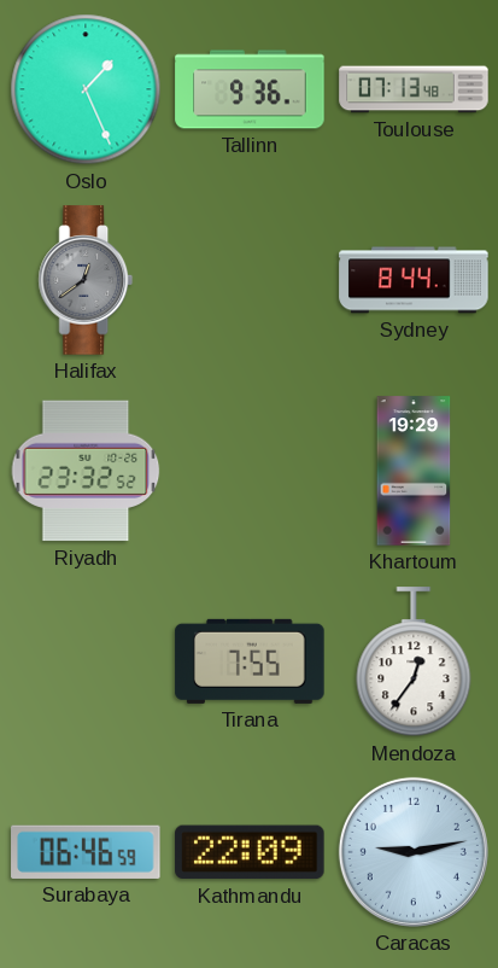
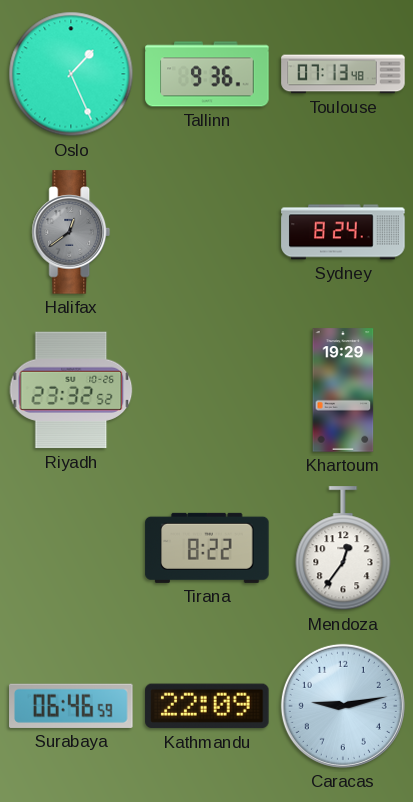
Sydney: 8:44 -> 8:24
Tirana: 7:55 -> 8:22
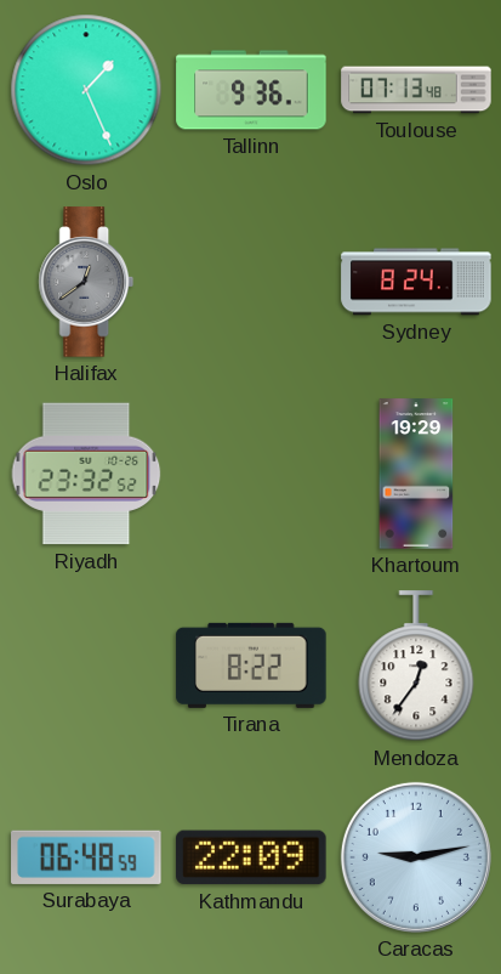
Surabaya: 06:46 -> 06:48
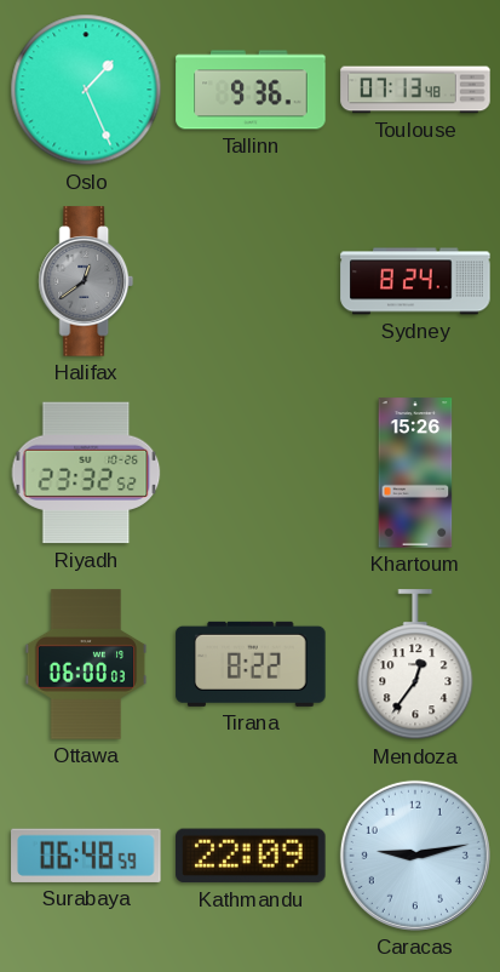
Khartoum: 19:29 -> 15:26
Ottawa: none -> 06:00
